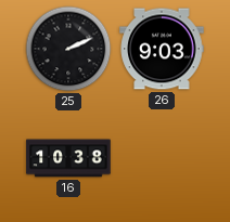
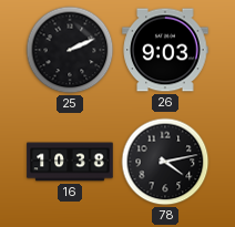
78: none -> 4:13
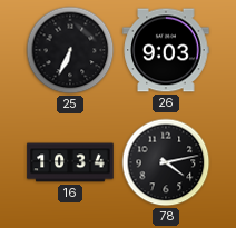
25: 2:11 -> 6:34
16: 10:38 -> 10:34
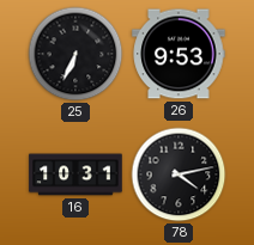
26: 9:03 -> 9:53
16: 10:34 -> 10:31
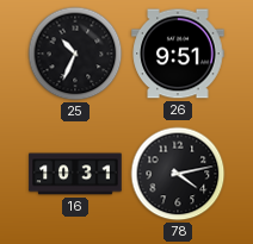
25: 6:34 -> 10:34
26: 9:53 -> 9:51
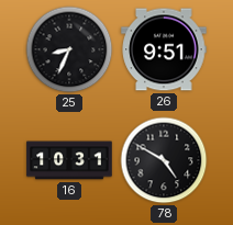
25: 10:34 -> 8:34
78: 4:13 -> 4:50
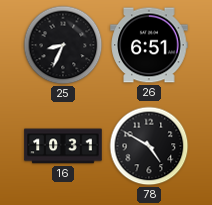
26: 9:51 -> 6:51
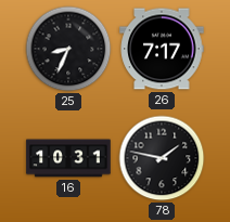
26: 6:51 -> 7:17
78: 4:50 -> 1:47
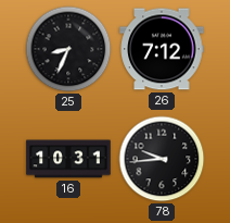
26: 7:17 -> 7:12
78: 1:47 -> 9:44
